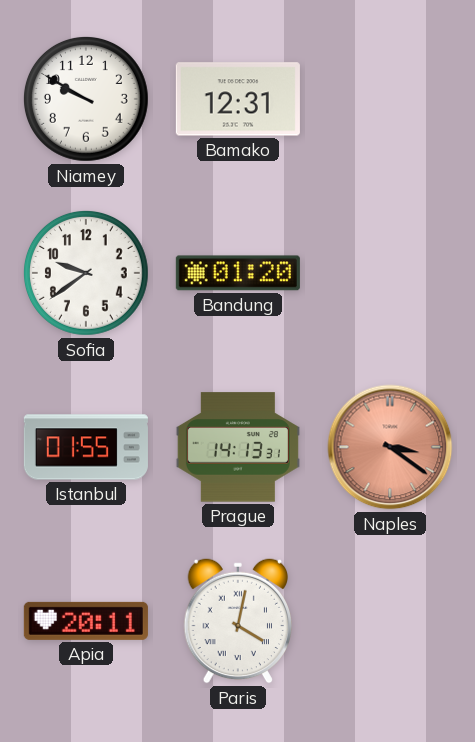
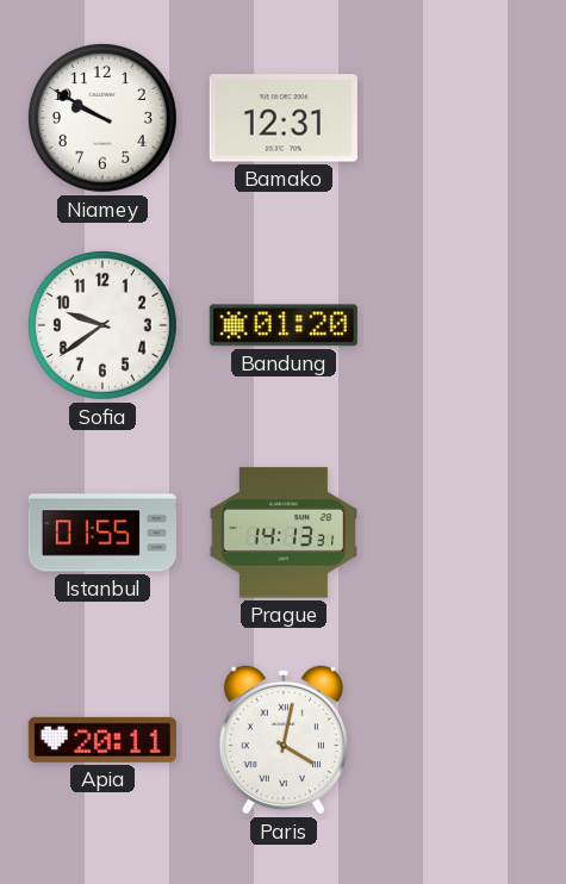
Naples: 3:21 -> none
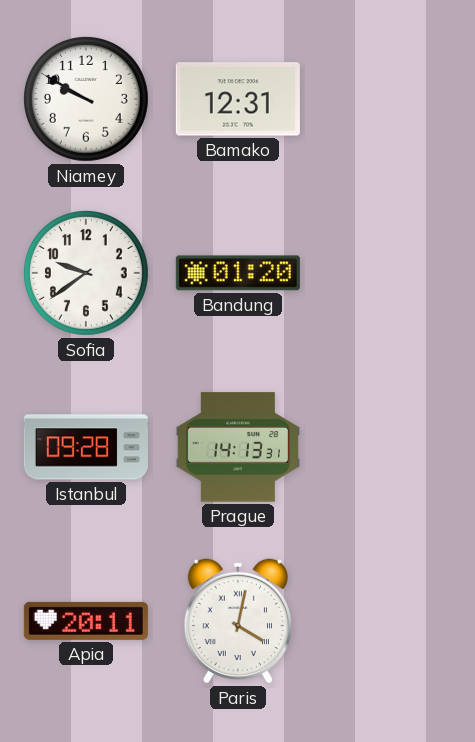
Istanbul: 01:55 -> 09:28
